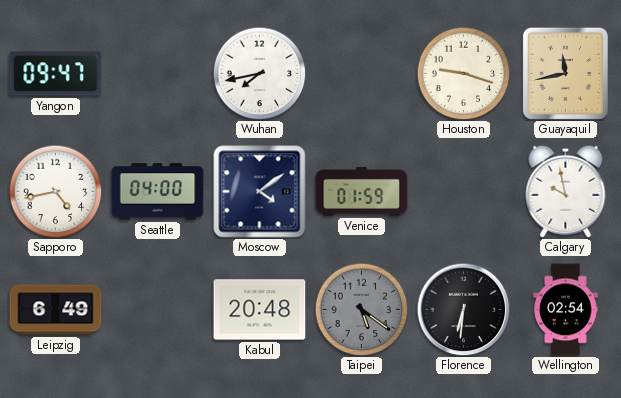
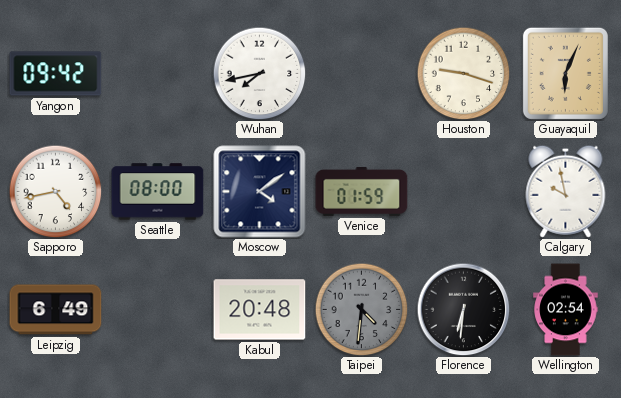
Yangon: 09:47 -> 09:42
Guayaquil: 11:43 -> 6:04
Seattle: 04:00 -> 08:00
Taipei: 5:21 -> 4:31
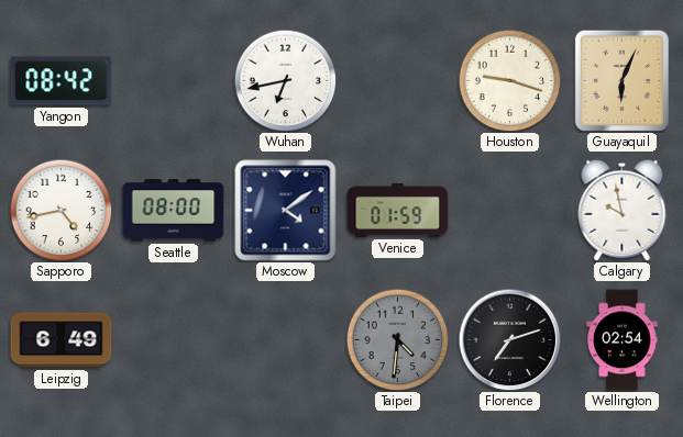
Yangon: 09:42 -> 08:42
Wuhan: 7:43 -> 6:43
Kabul: 20:48 -> none
Florence: 6:31 -> 7:12
